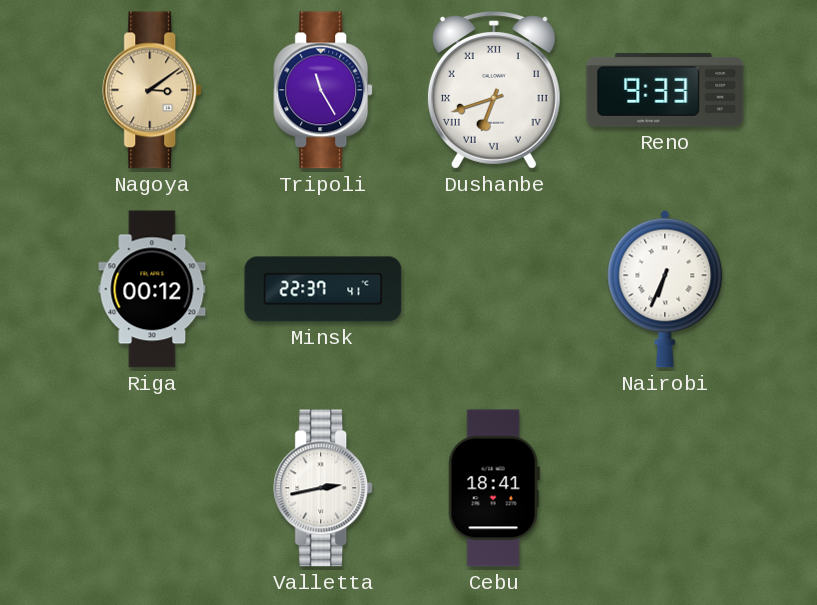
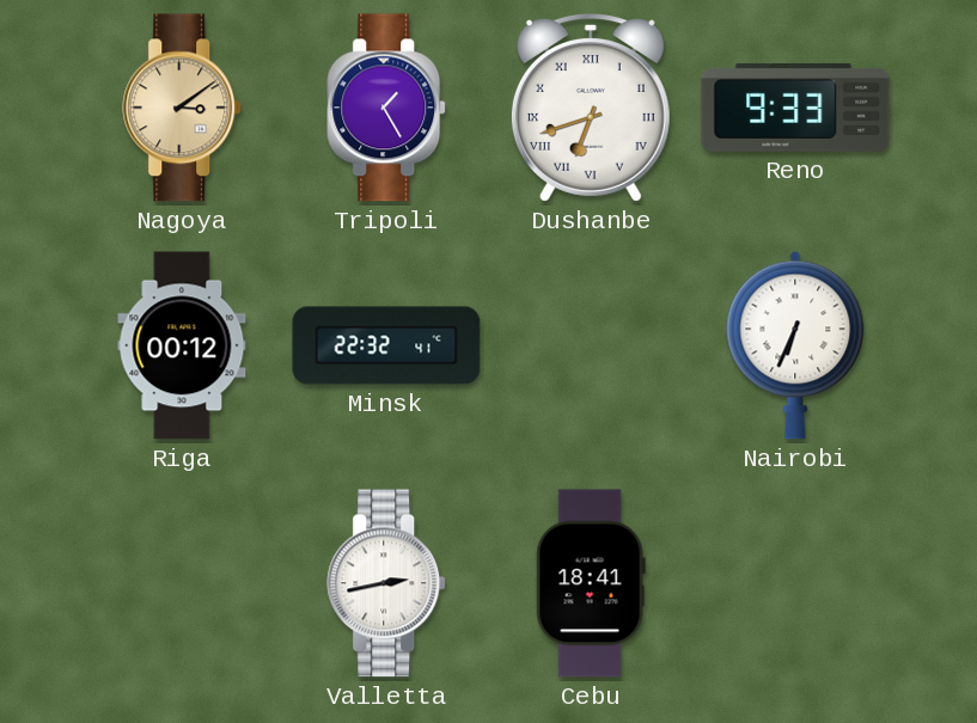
Tripoli: 11:25 -> 1:25
Minsk: 22:37 -> 22:32
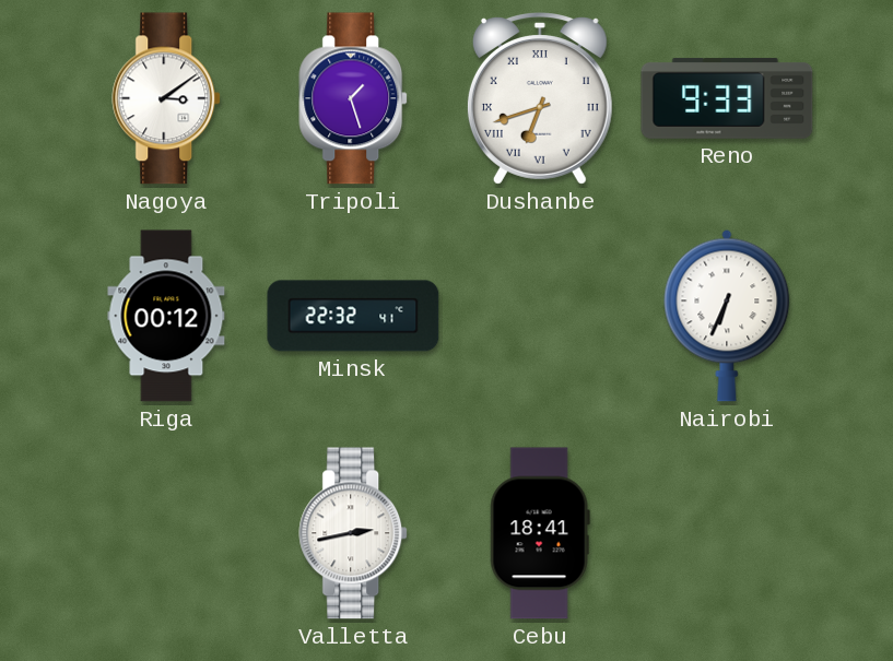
Nagoya dial: champagne -> white
Tripoli: 1:25 -> 1:27
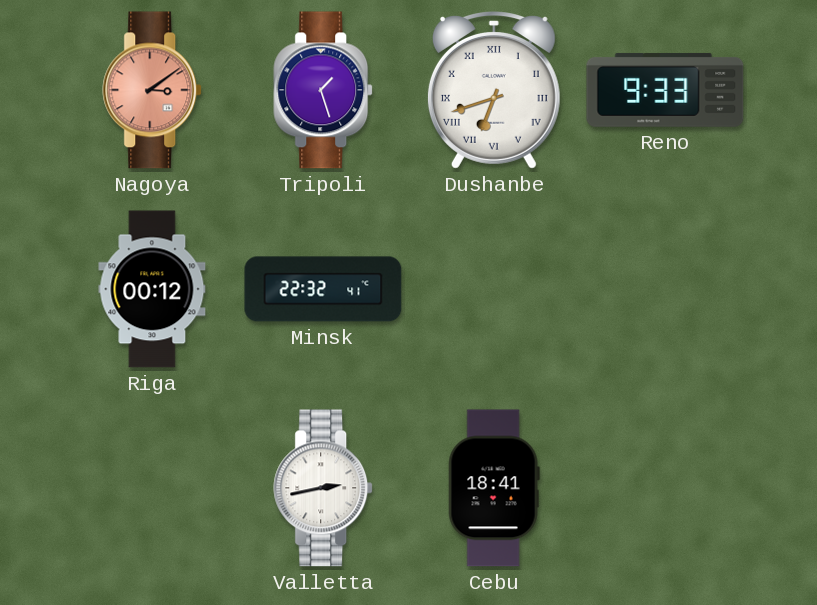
Nagoya dial: white -> salmon
Nairobi: 6:34 -> none
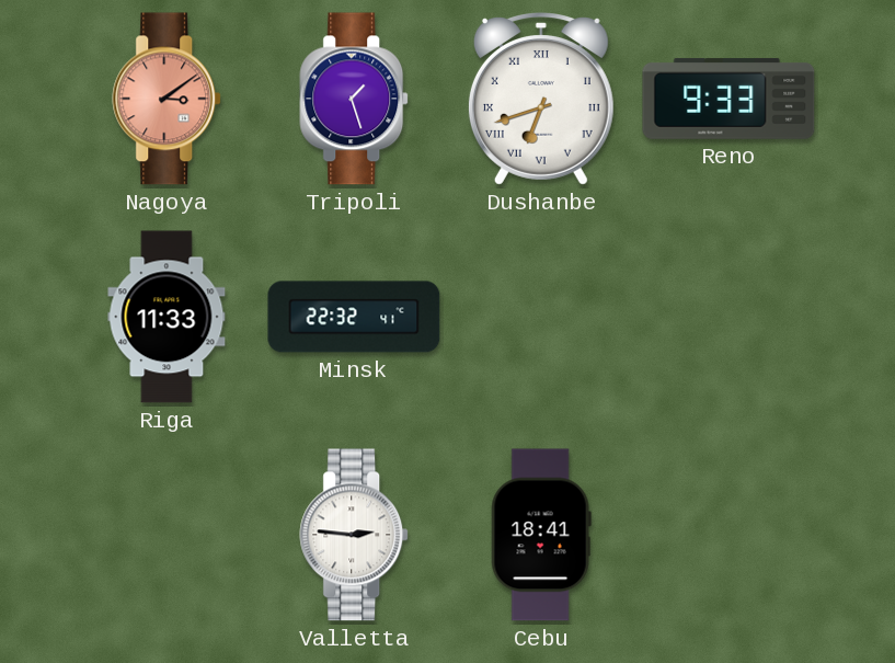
Riga: 00:12 -> 11:33
Valletta: 2:43 -> 2:46
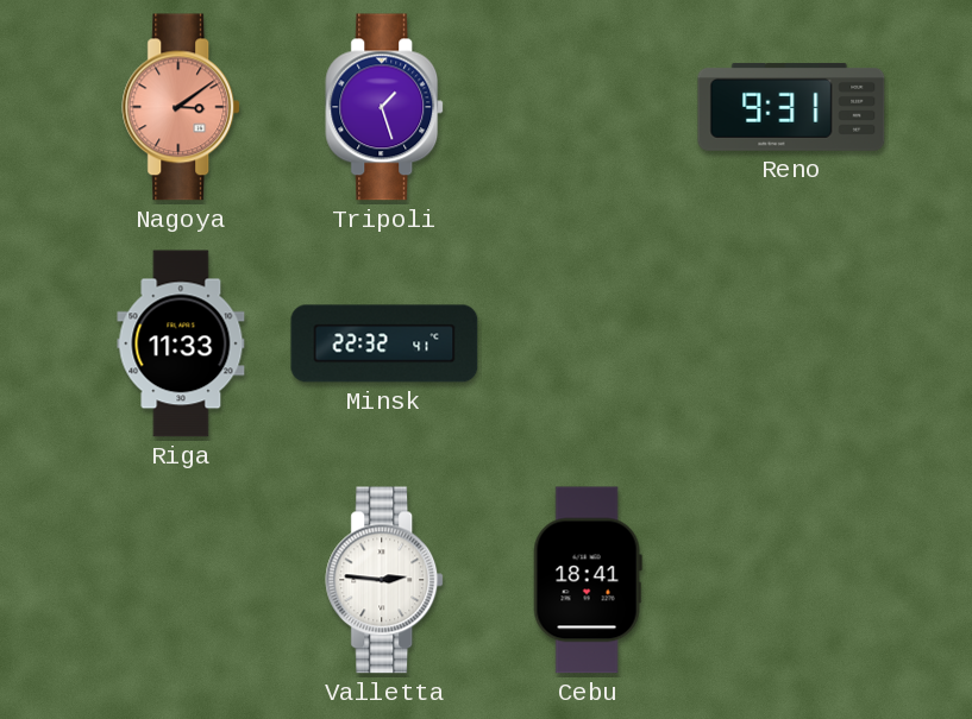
Dushanbe: 6:42 -> none
Reno: 9:33 -> 9:31
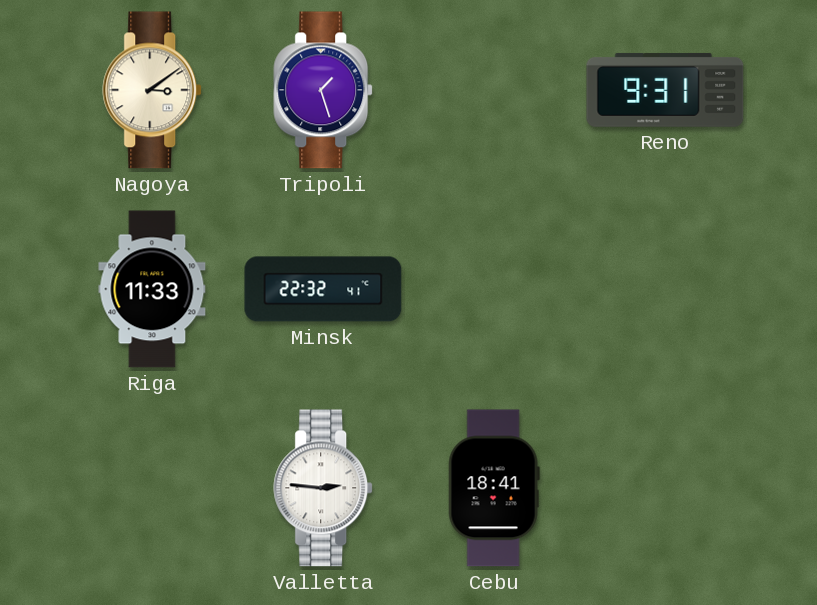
Nagoya dial: salmon -> cream
